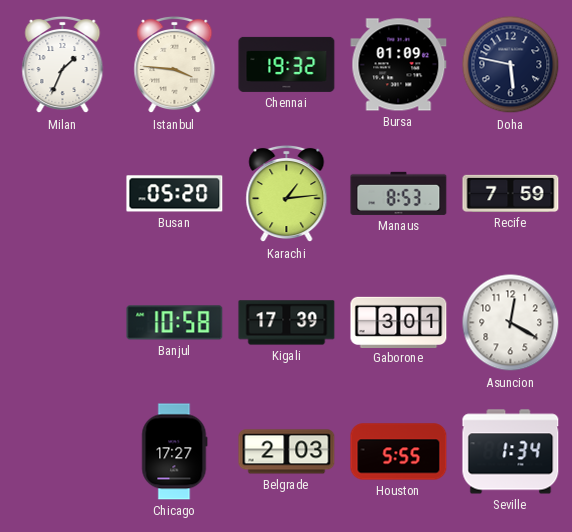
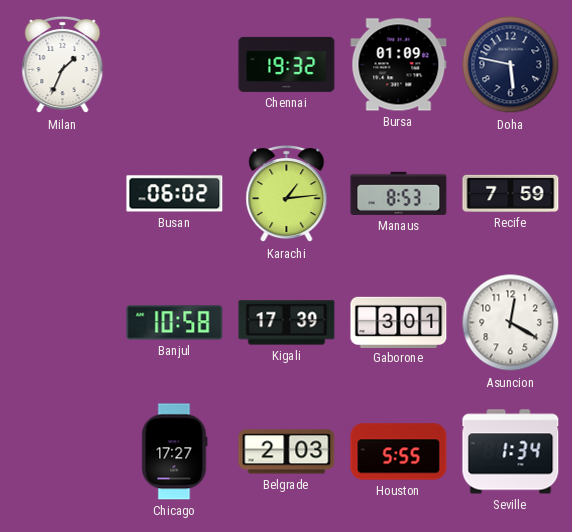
Istanbul: 3:46 -> none
Busan: 05:20 -> 06:02
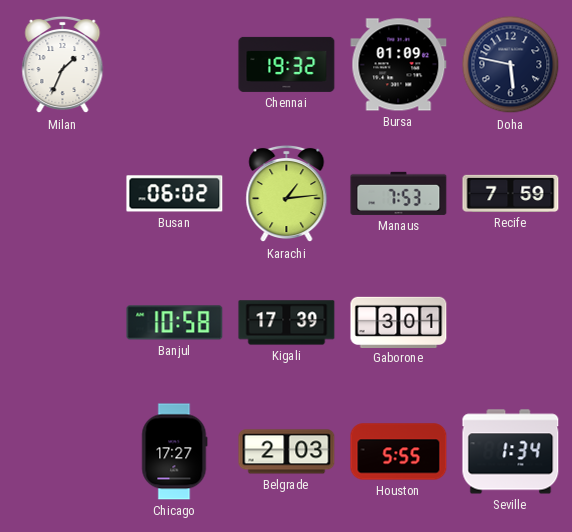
Manaus: 8:53 -> 7:53
Asuncion: 12:20 -> none
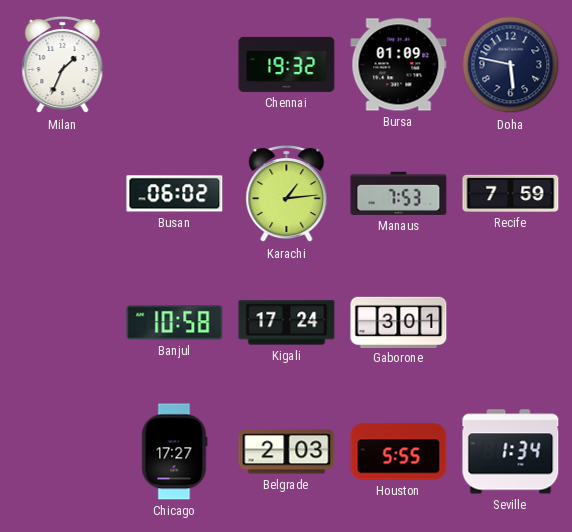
Kigali: 17:39 -> 17:24
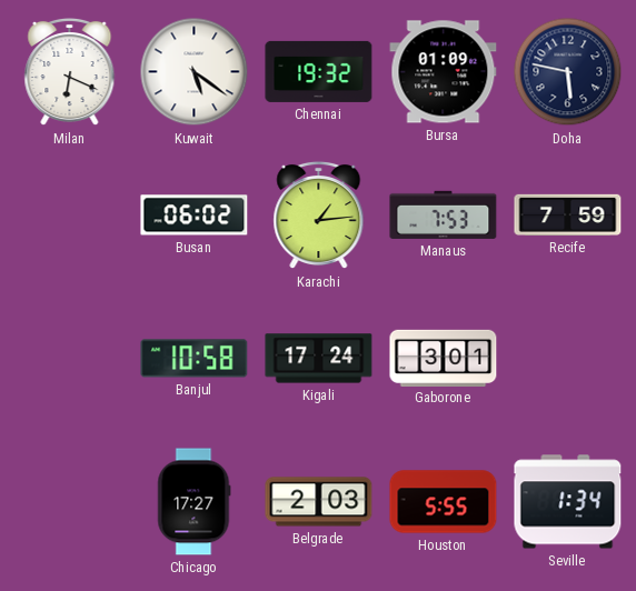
Milan: 1:34 -> 6:19
Kuwait: none -> 5:21
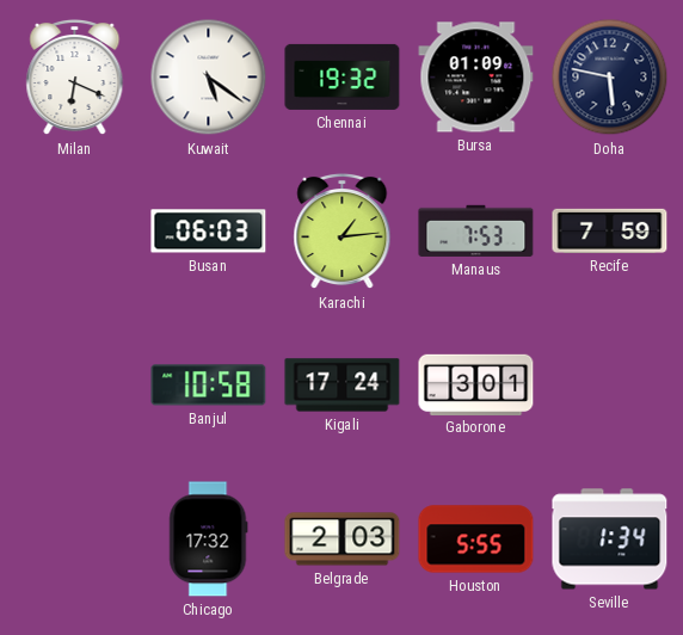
Busan: 06:02 -> 06:03
Chicago: 17:27 -> 17:32
